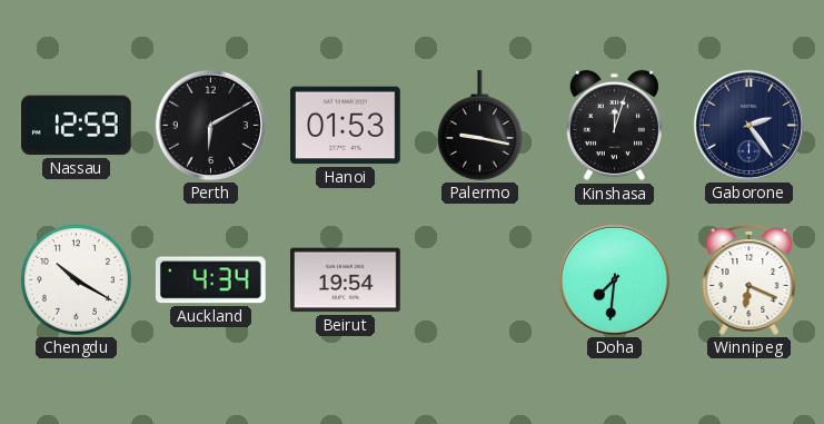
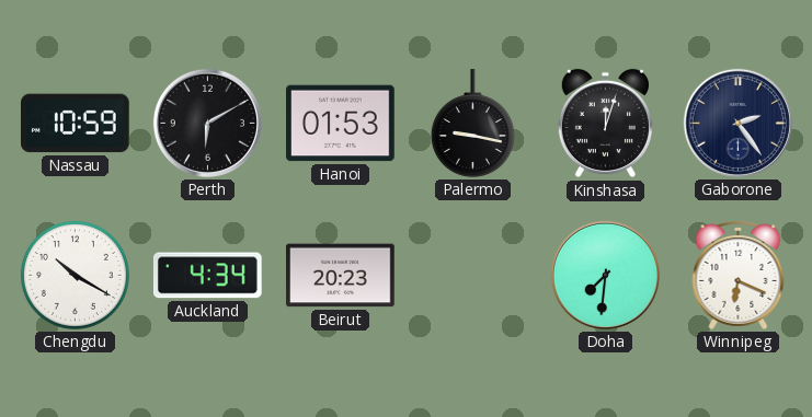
Nassau: 12:59 -> 10:59
Beirut: 19:54 -> 20:23
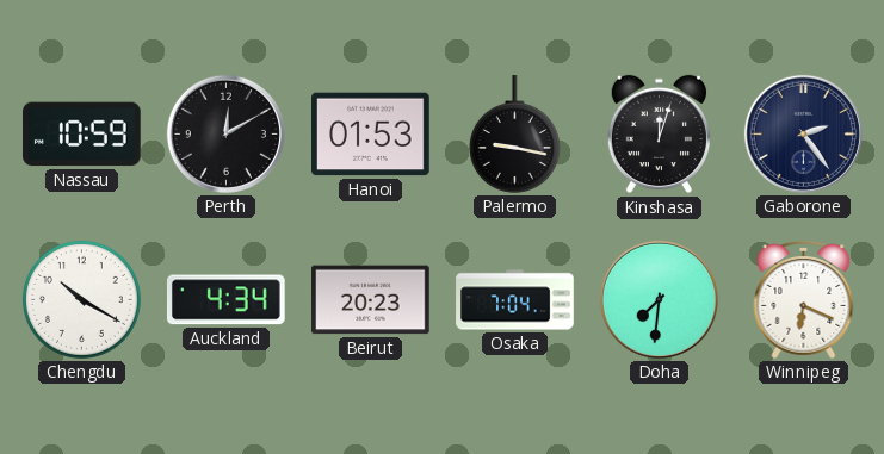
Perth: 6:10 -> 12:10
Osaka: none -> 7:04
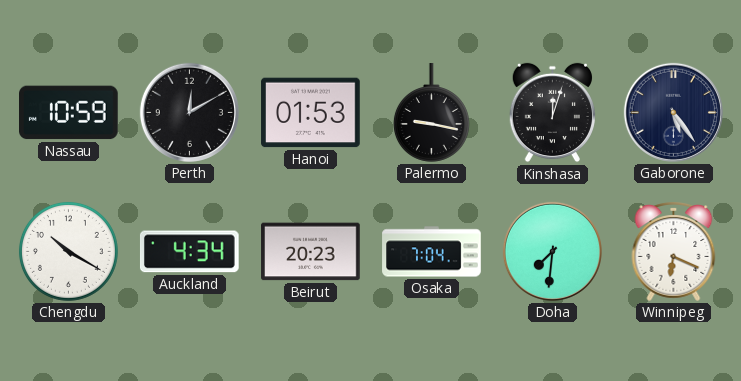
Gaborone: 2:24 -> 5:24
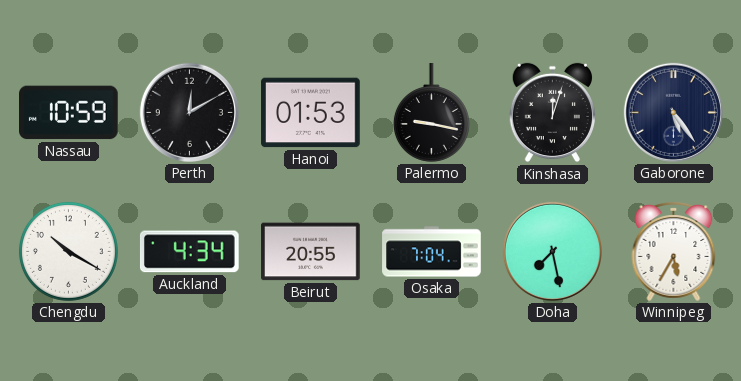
Beirut: 20:23 -> 20:55
Doha: 7:31 -> 7:28
Winnipeg: 6:19 -> 5:35
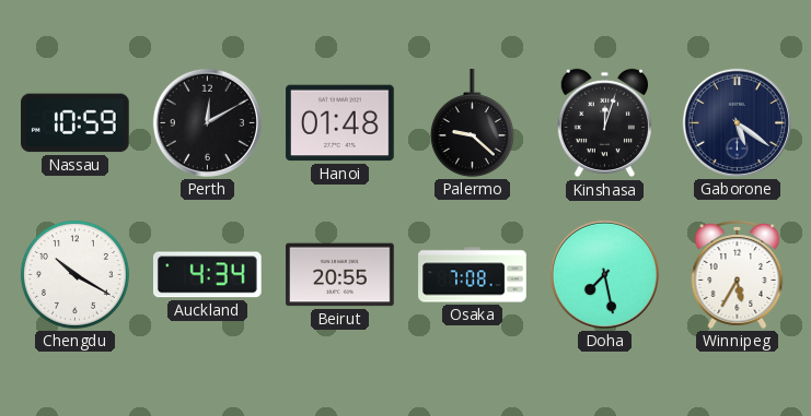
Hanoi: 01:53 -> 01:48
Palermo: 9:17 -> 9:22
Gaborone: 5:24 -> 5:21
Osaka: 7:04 -> 7:08
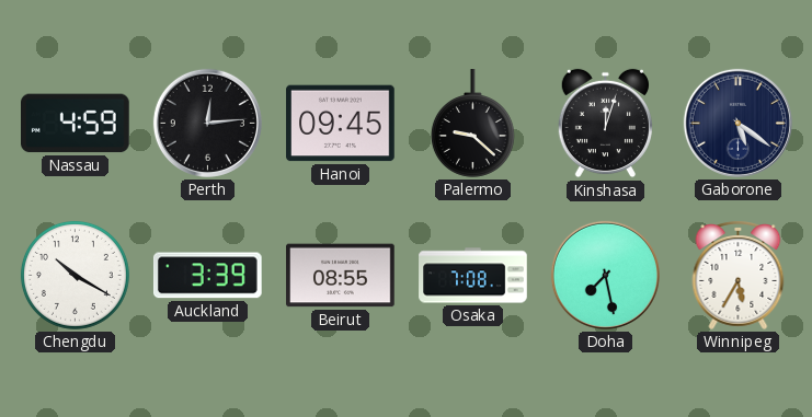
Nassau: 10:59 -> 4:59
Perth: 12:10 -> 12:14
Hanoi: 01:48 -> 09:45
Auckland: 4:34 -> 3:39
Beirut: 20:55 -> 08:55
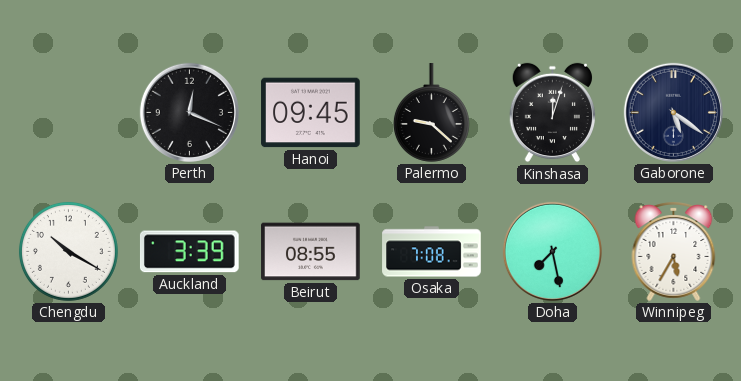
Nassau: 4:59 -> none
Perth: 12:14 -> 12:19
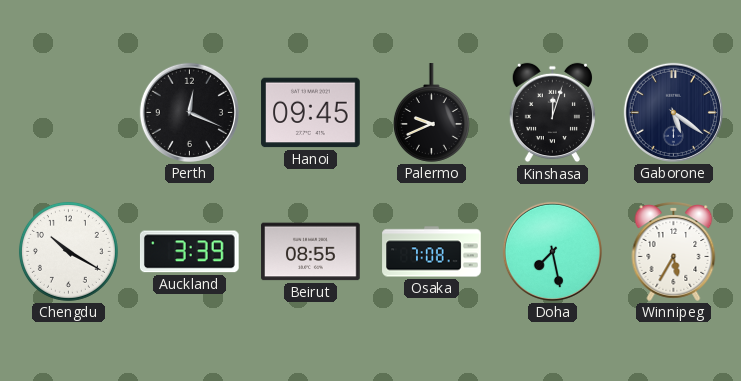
Palermo: 9:22 -> 9:41
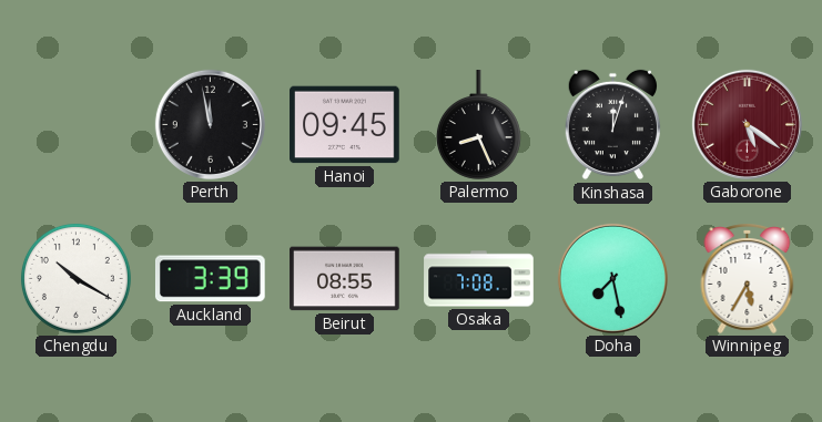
Perth: 12:19 -> 11:58
Palermo: 9:41 -> 8:26
Gaborone dial: navy -> burgundy
